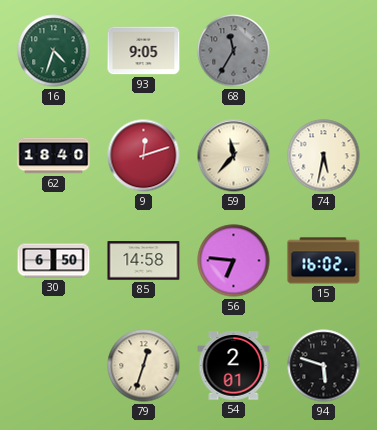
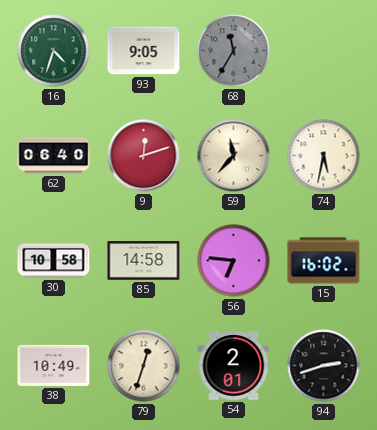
62: 18:40 -> 06:40
30: 6:50 -> 10:58
38: none -> 10:49
94: 5:48 -> 2:42
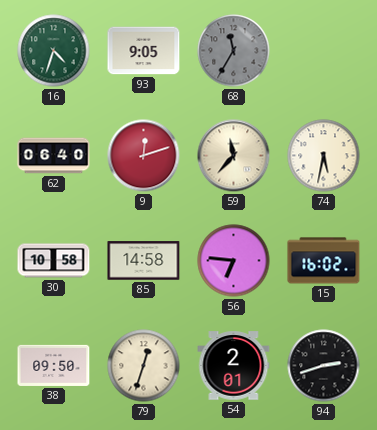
38: 10:49 -> 09:50
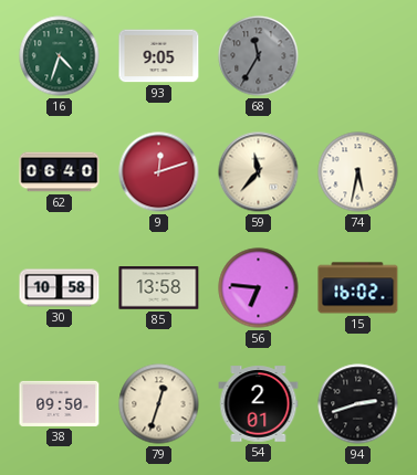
85: 14:58 -> 13:58
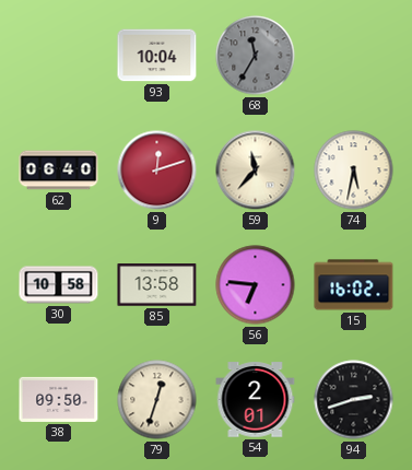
16: 4:33 -> none
93: 9:05 -> 10:04
